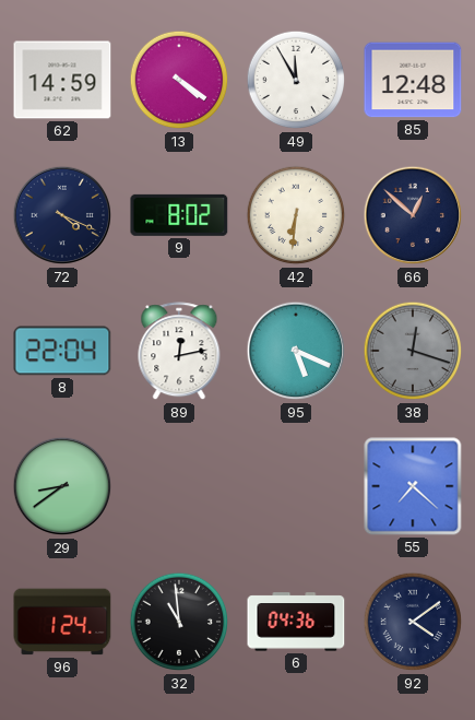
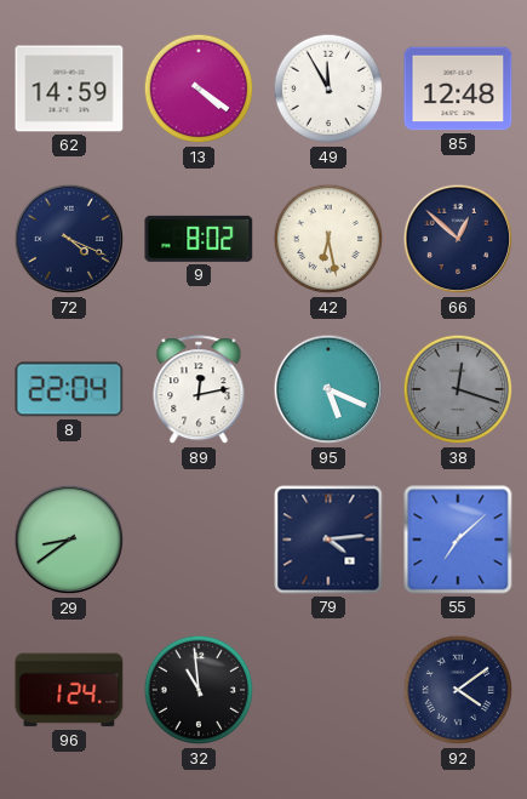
42: 6:31 -> 6:28
79: none -> 4:14
55: 7:22 -> 7:08
6: 04:36 -> none
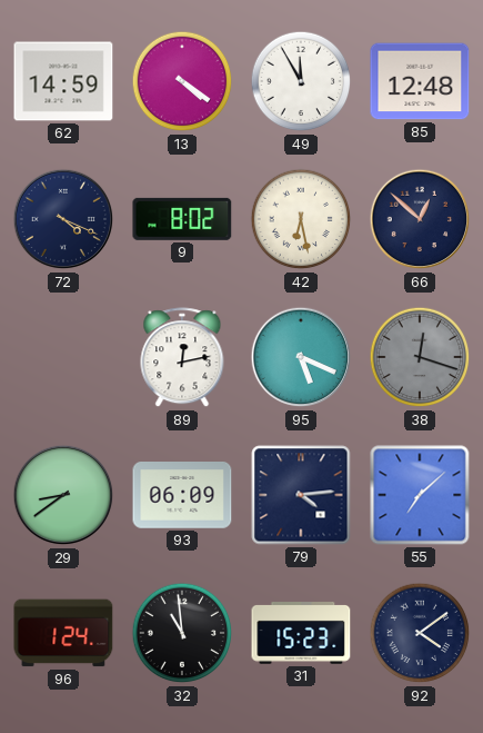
8: 22:04 -> none
93: none -> 06:09
31: none -> 15:23
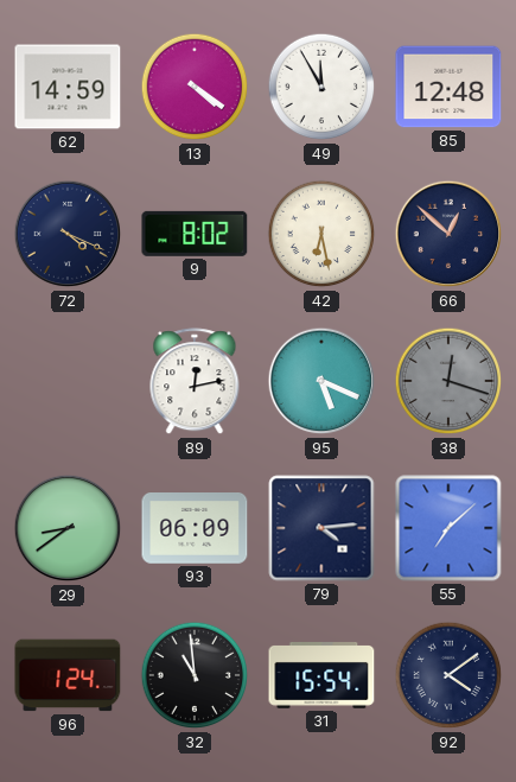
31: 15:23 -> 15:54
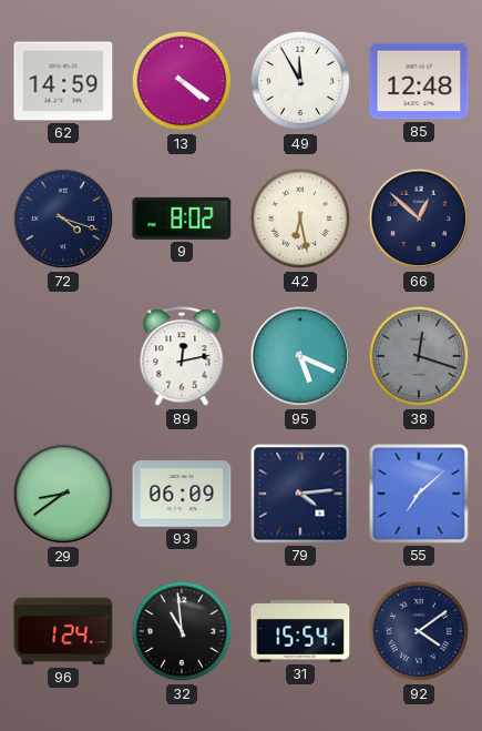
72: 4:19 -> 4:18
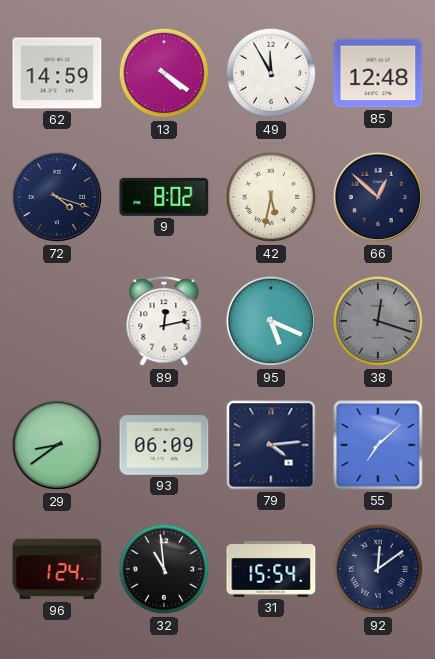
42: 6:28 -> 5:32
92: 4:09 -> 12:09
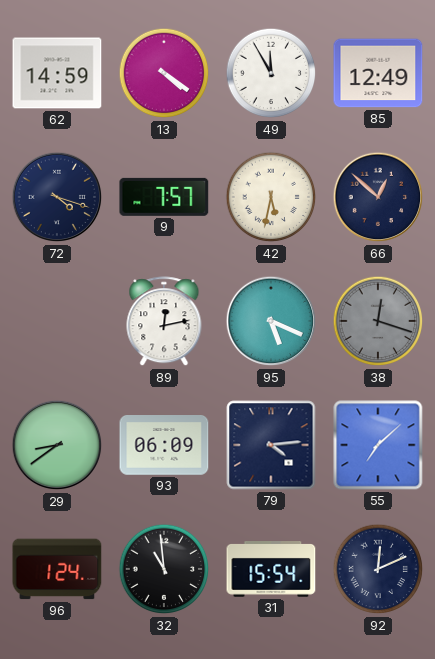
85: 12:48 -> 12:49
9: 8:02 -> 7:57
92: 12:09 -> 12:11
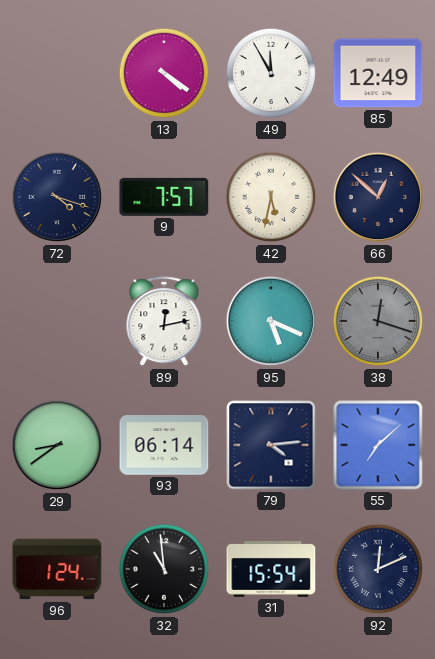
62: 14:59 -> none
93: 06:09 -> 06:14
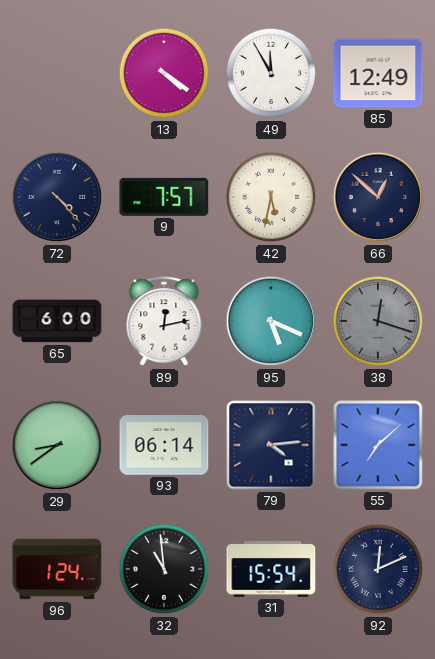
72: 4:18 -> 4:23
65: none -> 6:00
